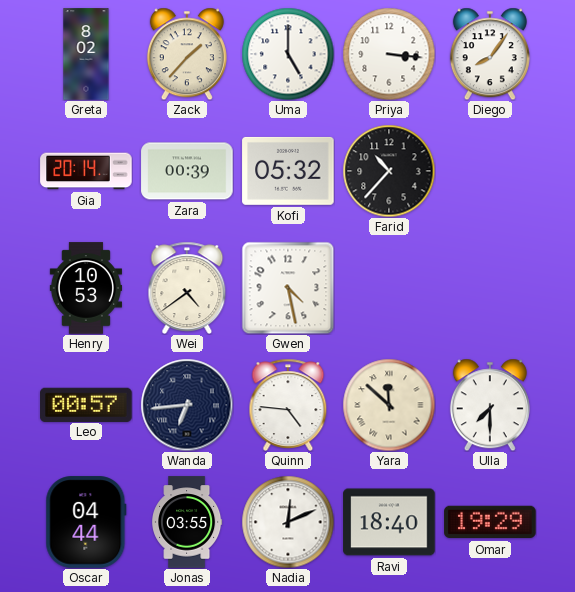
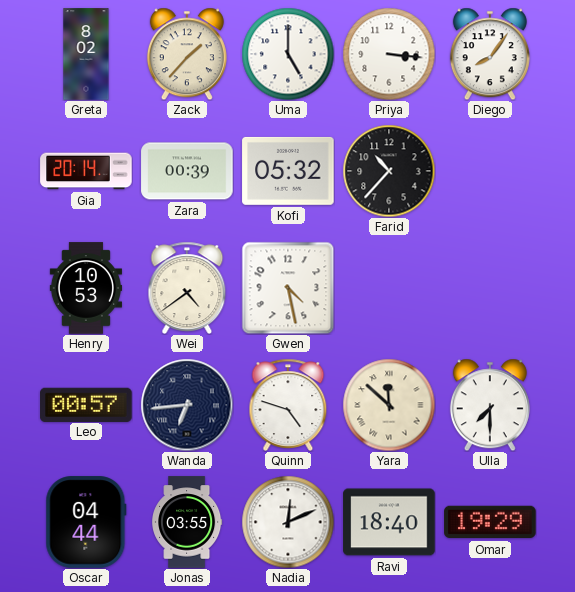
Quinn: 4:46 -> 4:48
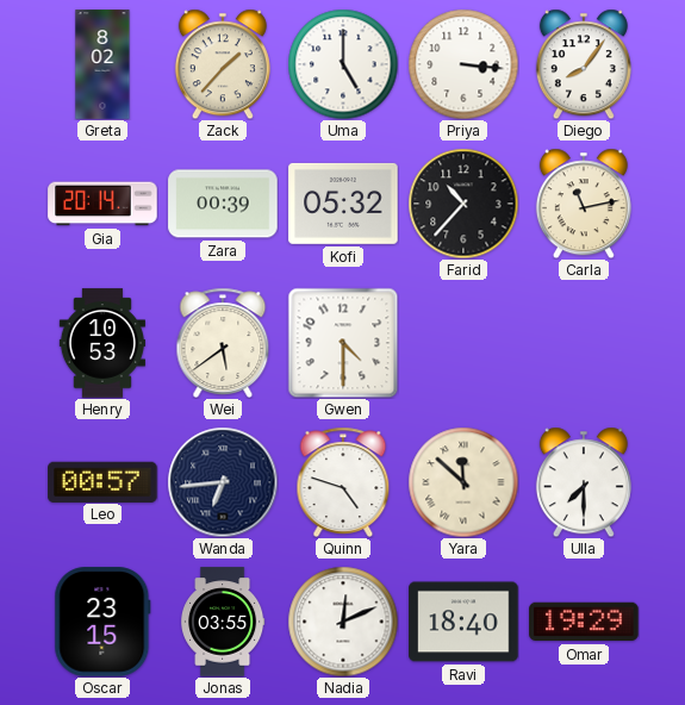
Carla: none -> 11:13
Wei: 4:39 -> 5:39
Gwen: 4:28 -> 4:30
Oscar: 04:44 -> 23:15
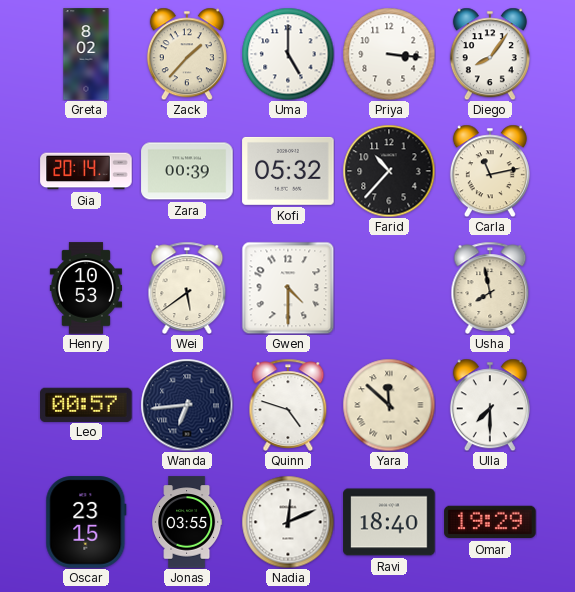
Usha: none -> 7:58
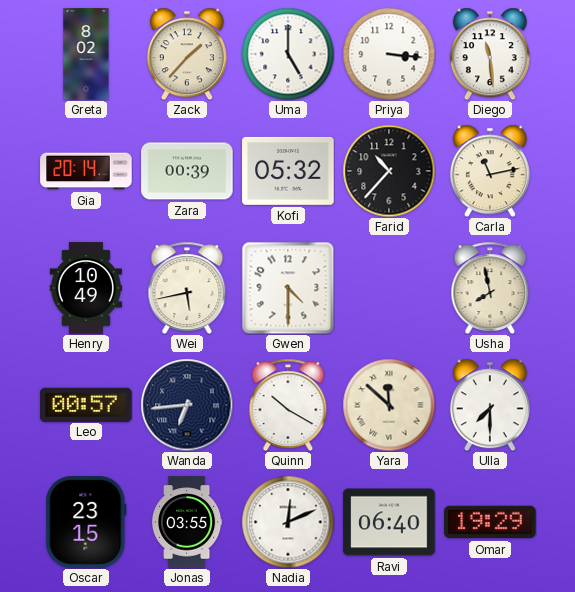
Diego: 8:06 -> 11:29
Henry: 10:53 -> 10:49
Wei: 5:39 -> 5:43
Quinn: 4:48 -> 10:20
Ravi: 18:40 -> 06:40
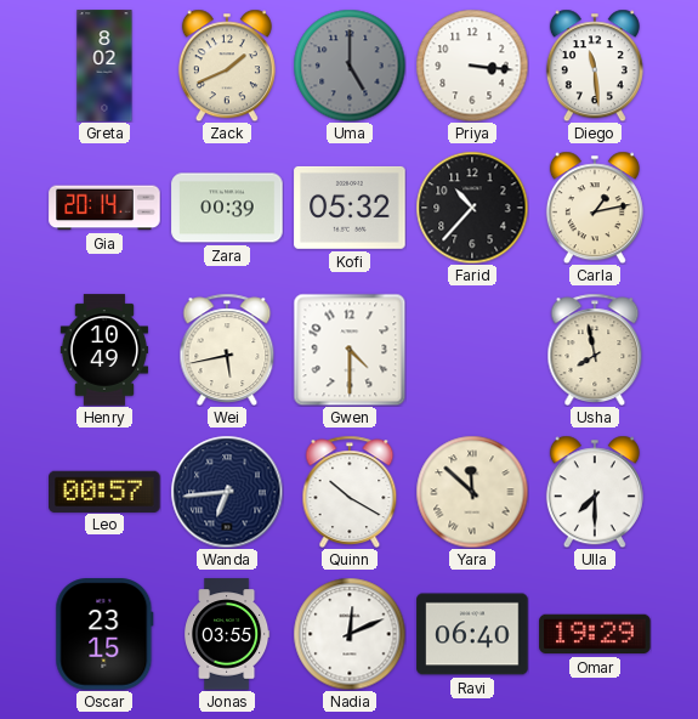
Zack: 1:37 -> 1:41
Uma dial: white -> grey
Carla: 11:13 -> 1:13
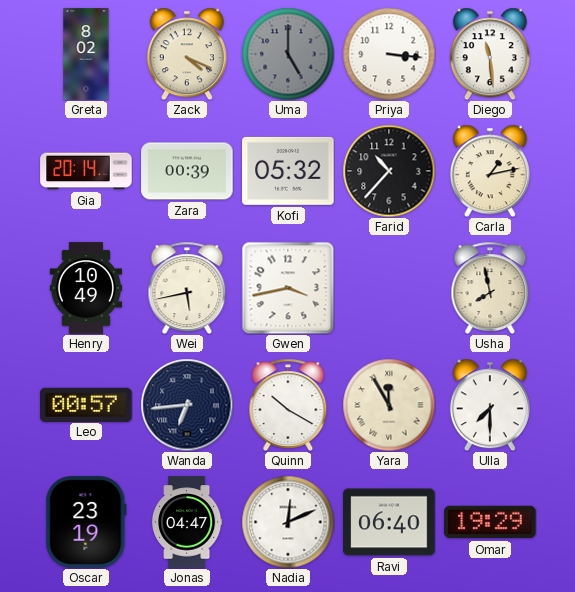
Zack: 1:41 -> 4:19
Gwen: 4:30 -> 3:43
Yara: 11:52 -> 11:55
Oscar: 23:15 -> 23:19
Jonas: 03:55 -> 04:47
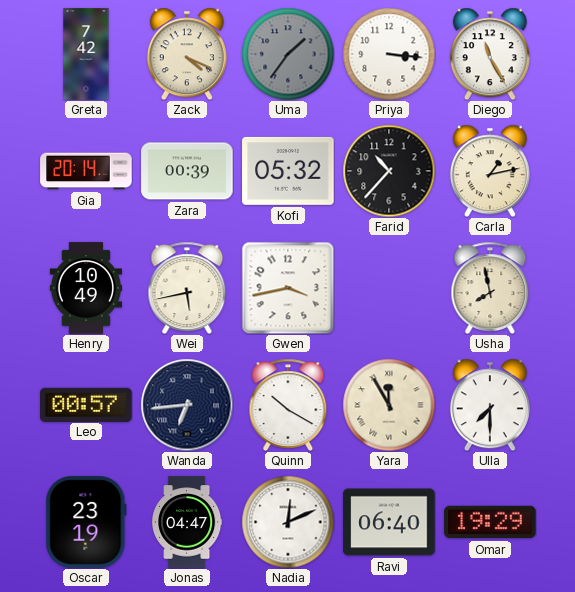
Greta: 8:02 -> 7:42
Uma: 5:00 -> 1:36
Diego: 11:29 -> 11:25
